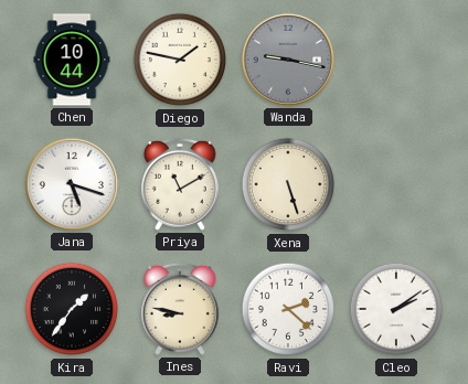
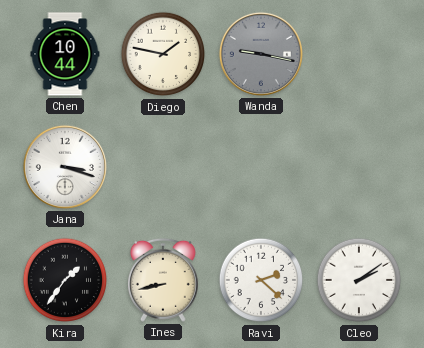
Jana: 5:18 -> 3:18
Priya: 11:10 -> none
Xena: 5:27 -> none
Ines: 8:47 -> 8:43
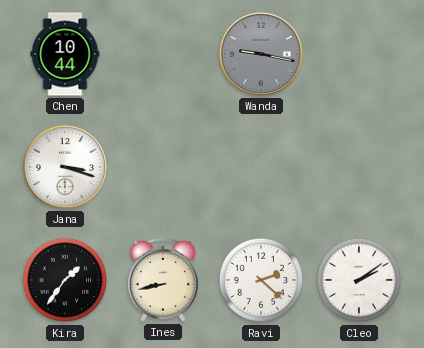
Diego: 1:47 -> none
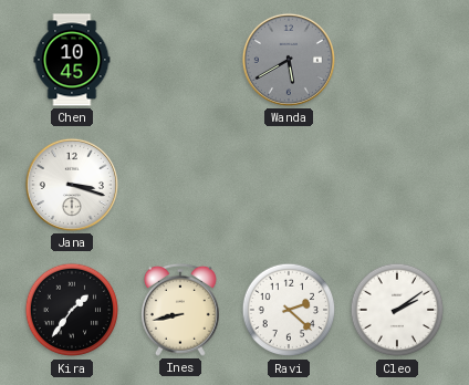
Chen: 10:44 -> 10:45
Wanda: 9:17 -> 5:40
